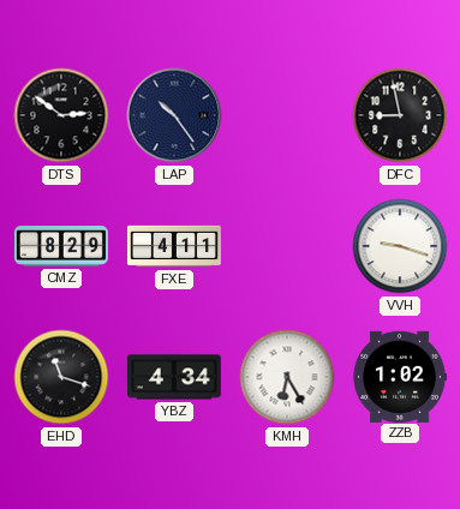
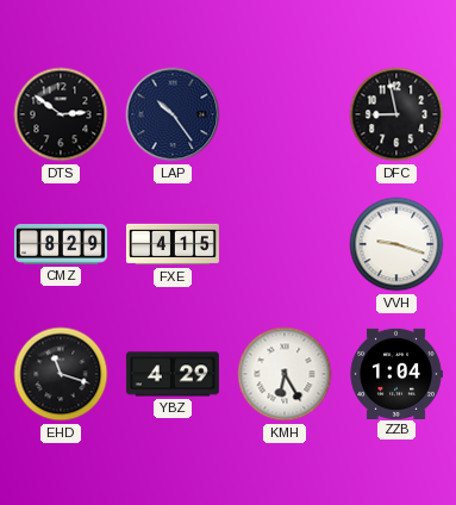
FXE: 4:11 -> 4:15
YBZ: 4:34 -> 4:29
ZZB: 1:02 -> 1:04
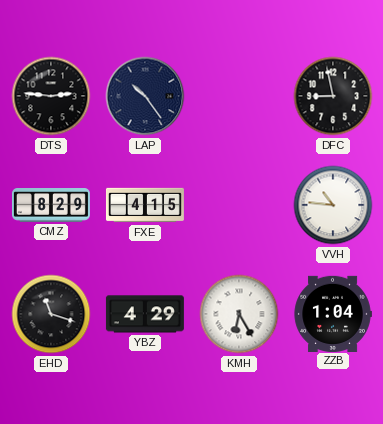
DTS: 2:51 -> 2:46
VVH: 9:18 -> 10:46
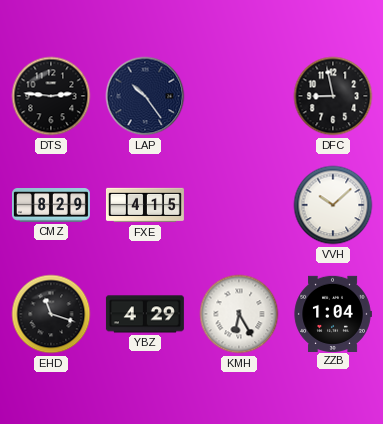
VVH: 10:46 -> 10:08
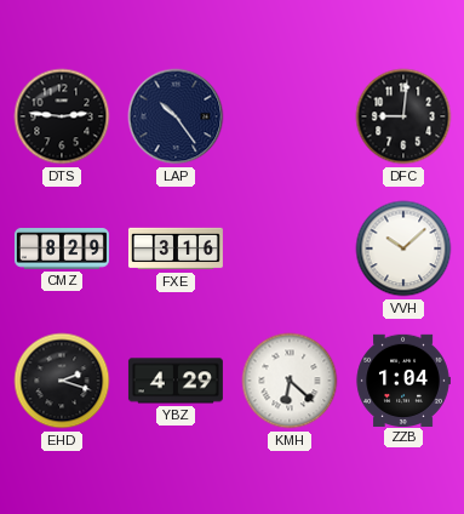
DFC: 8:58 -> 9:01
FXE: 4:15 -> 3:16
EHD: 11:18 -> 2:18
KMH: 6:25 -> 6:22
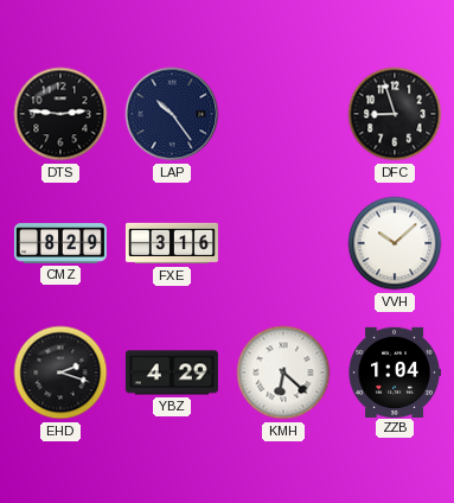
DFC: 9:01 -> 8:57
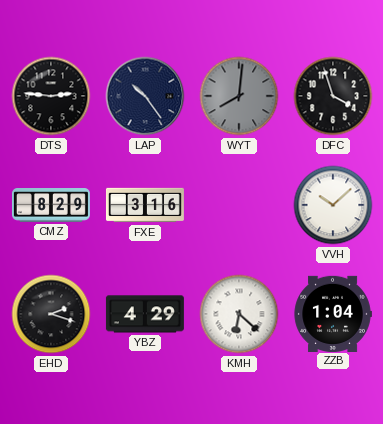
WYT: none -> 8:01
DFC: 8:57 -> 3:57
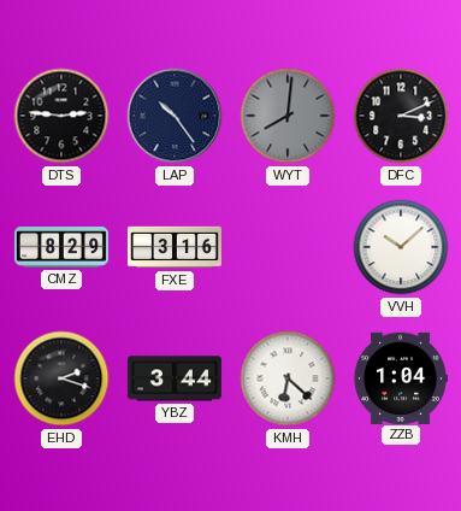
DFC: 3:57 -> 3:11
YBZ: 4:29 -> 3:44
